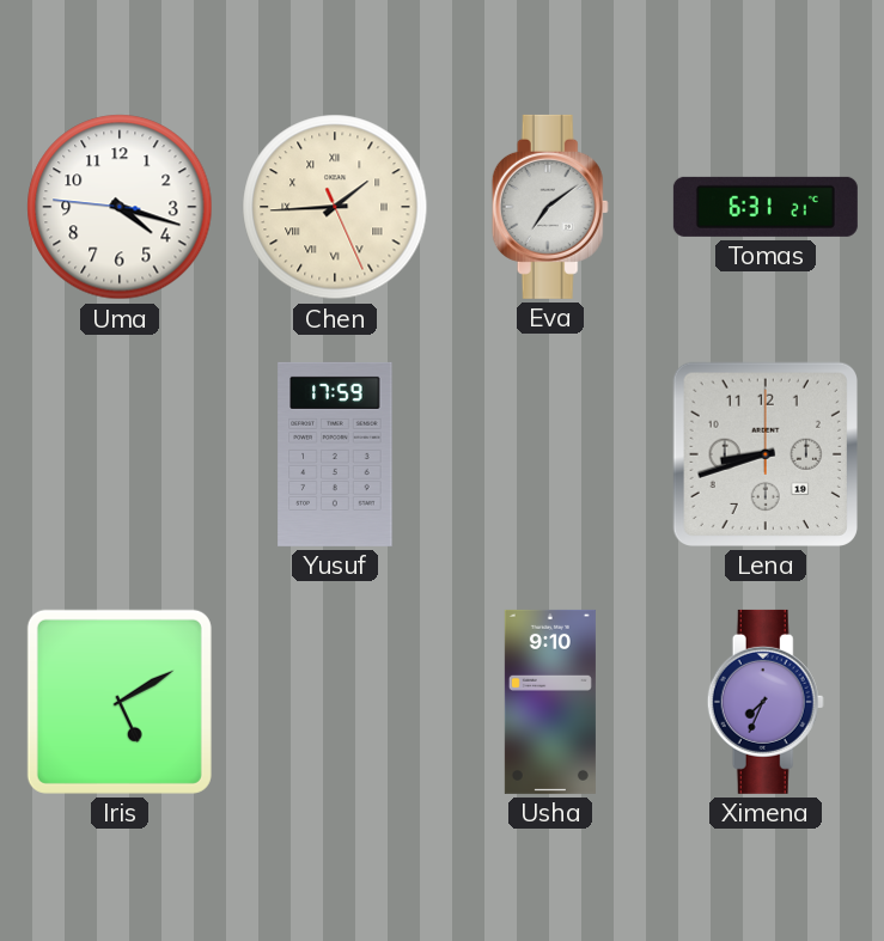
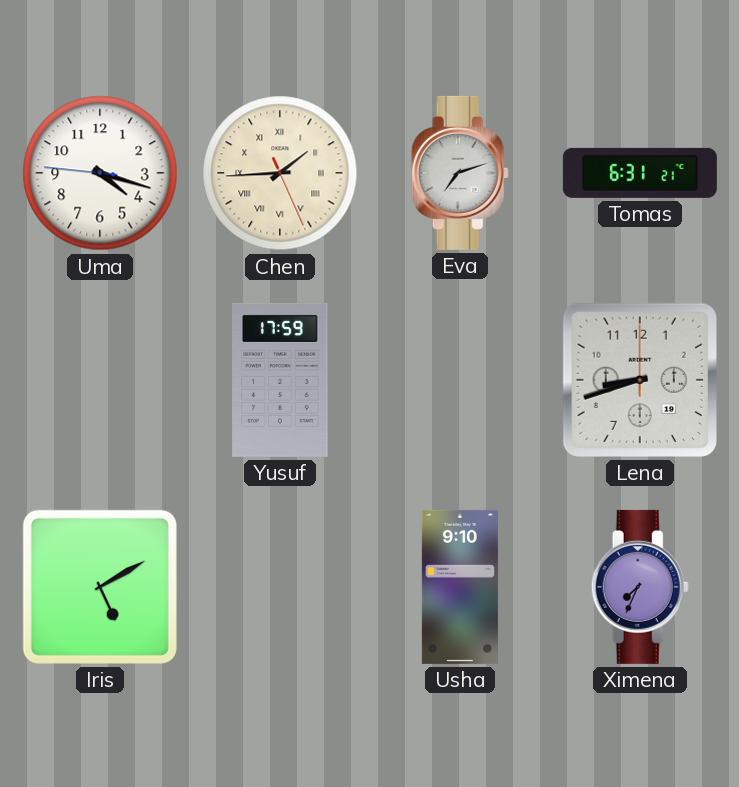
Eva: 7:09 -> 7:12
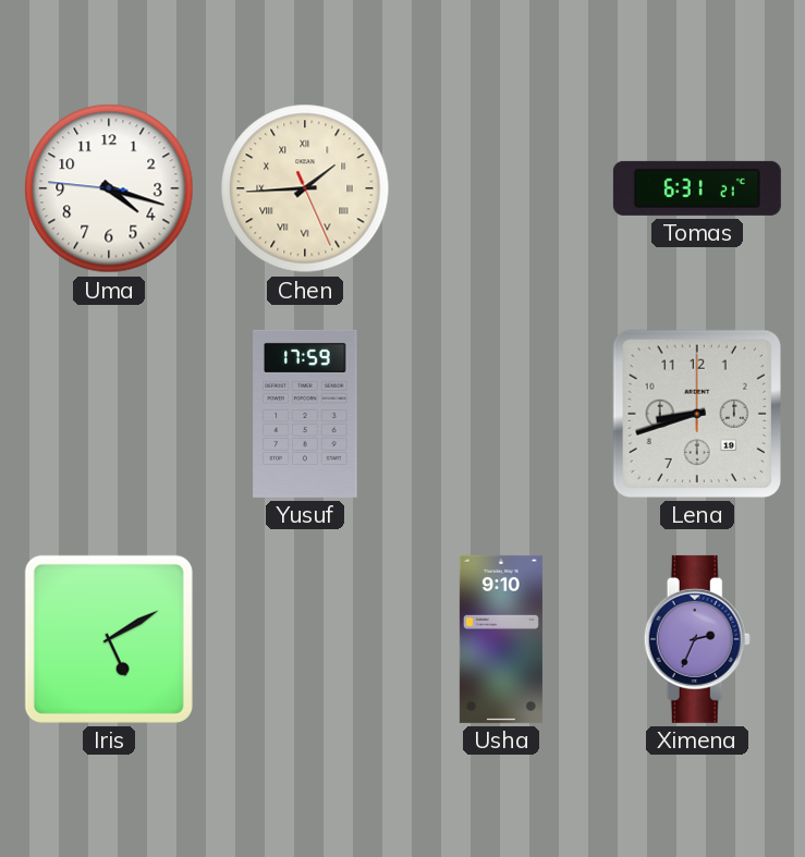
Eva: 7:12 -> none
Ximena: 7:34 -> 2:34
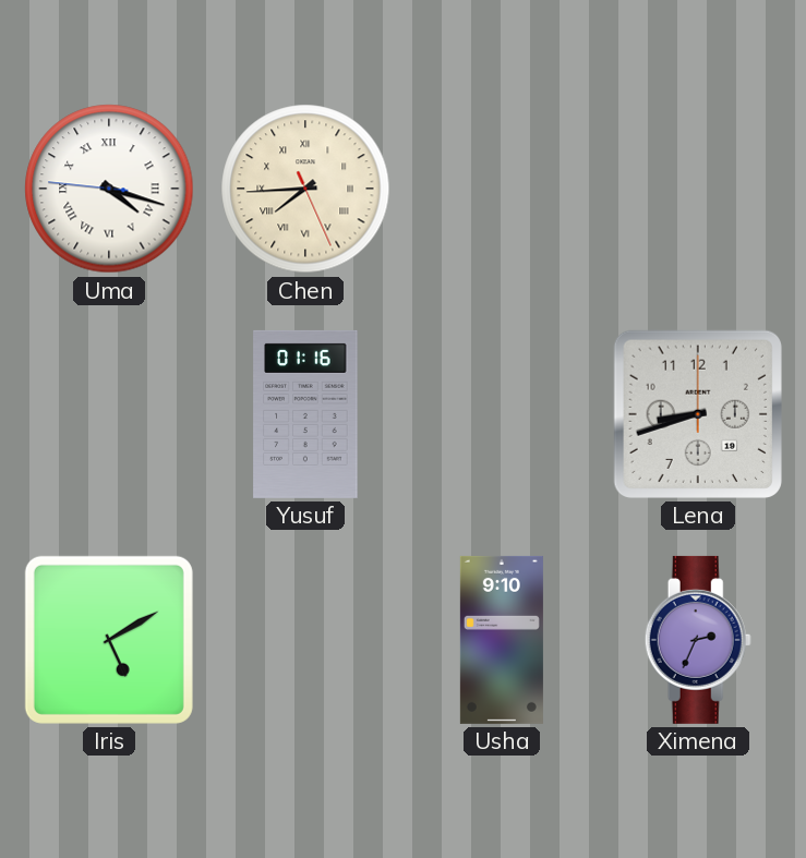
Uma numerals: Arabic -> Roman
Chen: 1:44 -> 7:44
Tomas: 6:31 -> none
Yusuf: 17:59 -> 01:16
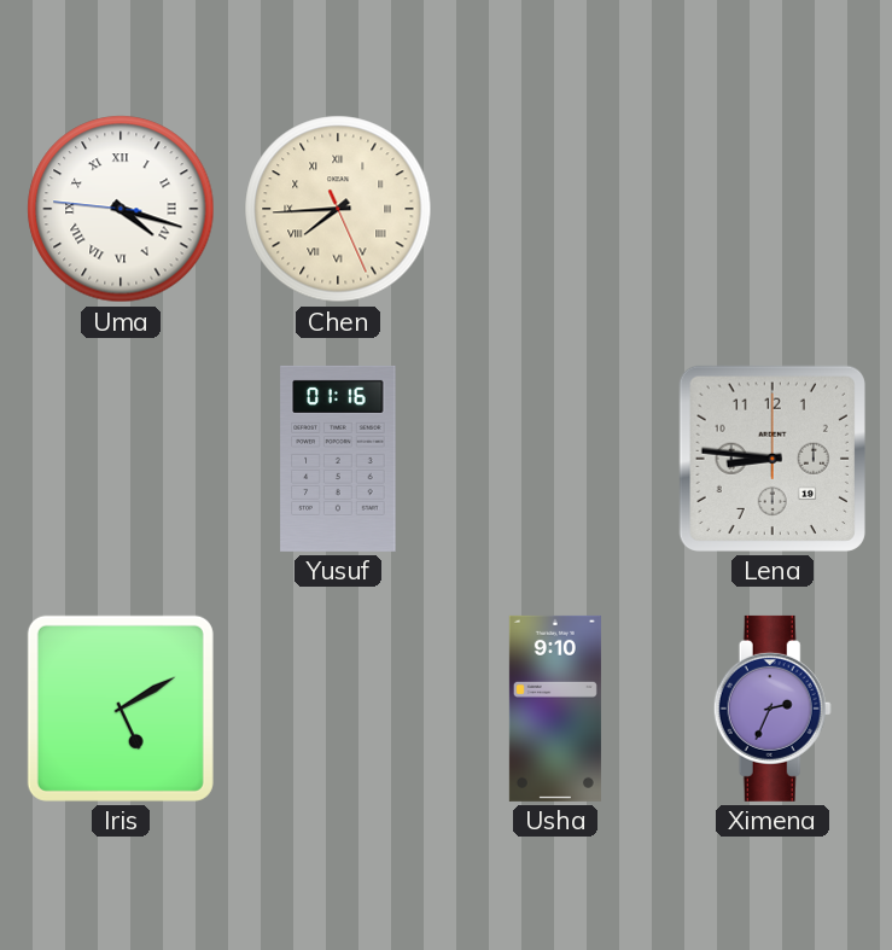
Lena: 8:42 -> 8:46
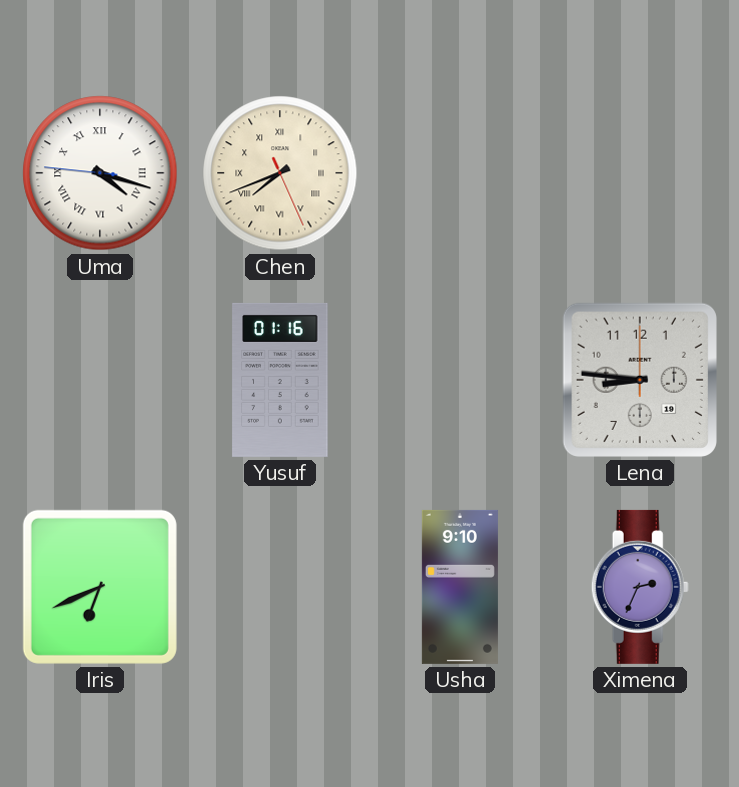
Chen: 7:44 -> 7:41
Iris: 5:10 -> 6:41
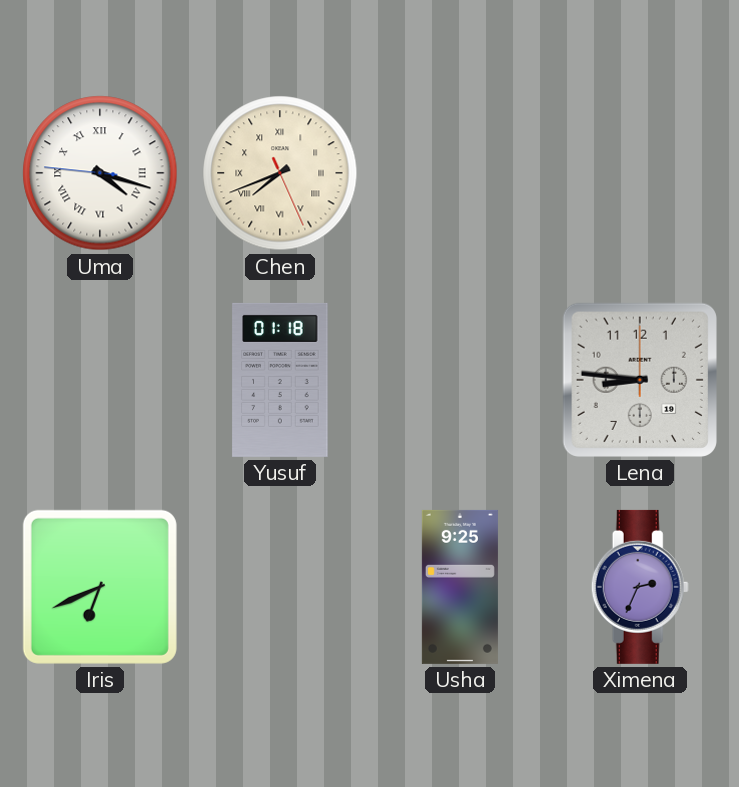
Yusuf: 01:16 -> 01:18
Usha: 9:10 -> 9:25
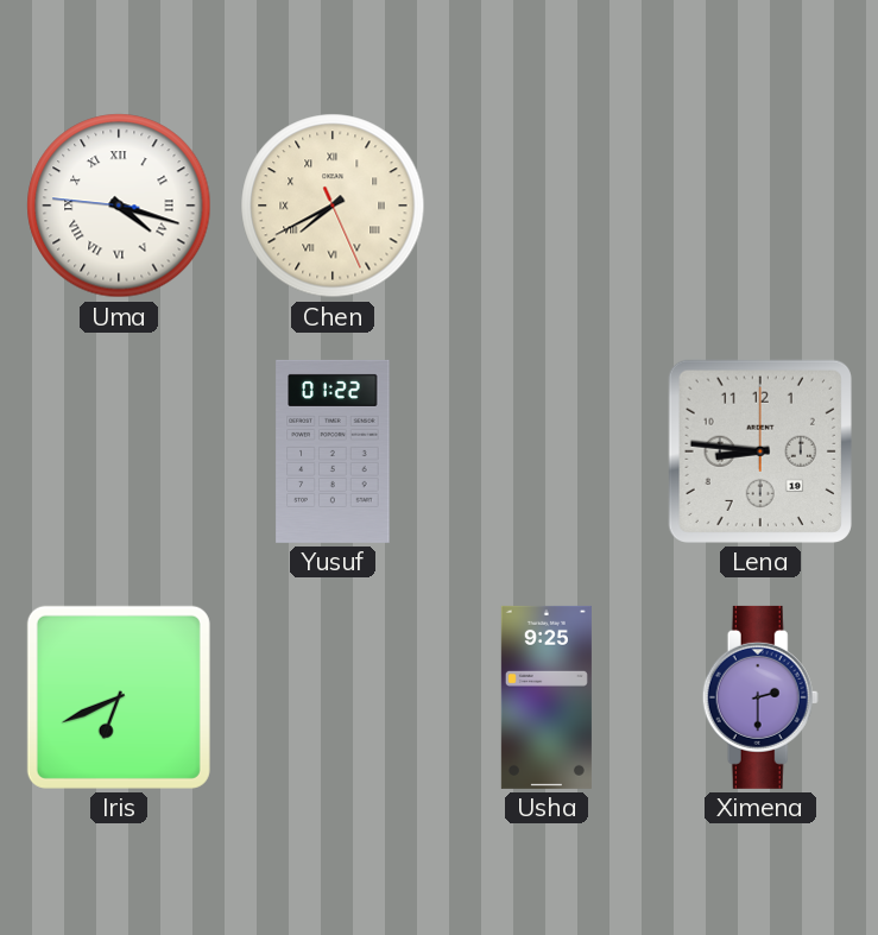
Chen: 7:41 -> 7:40
Yusuf: 01:18 -> 01:22
Ximena: 2:34 -> 2:30
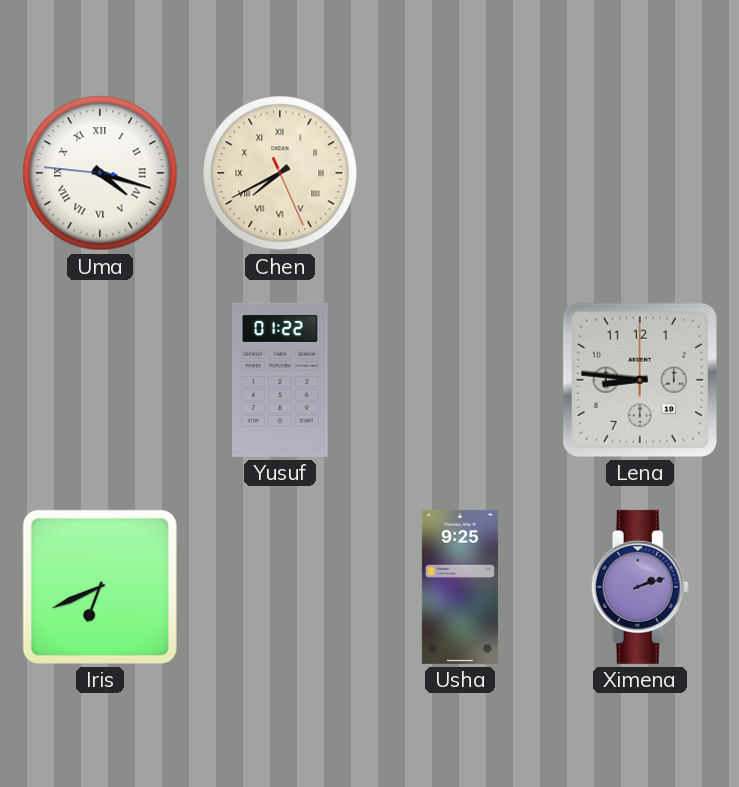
Ximena: 2:30 -> 2:12
